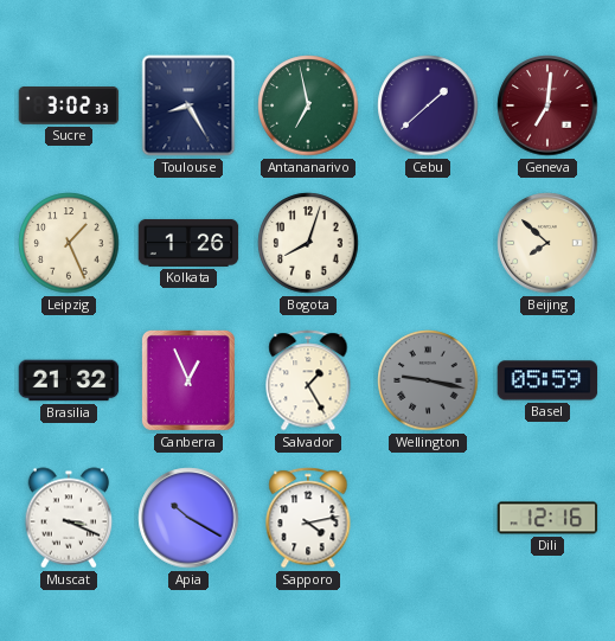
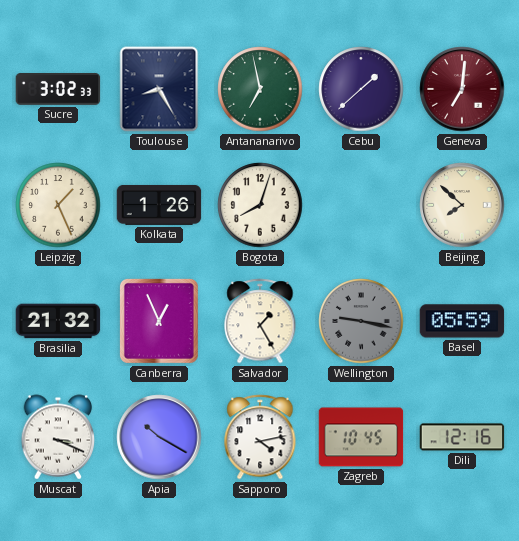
Zagreb: none -> 10:45
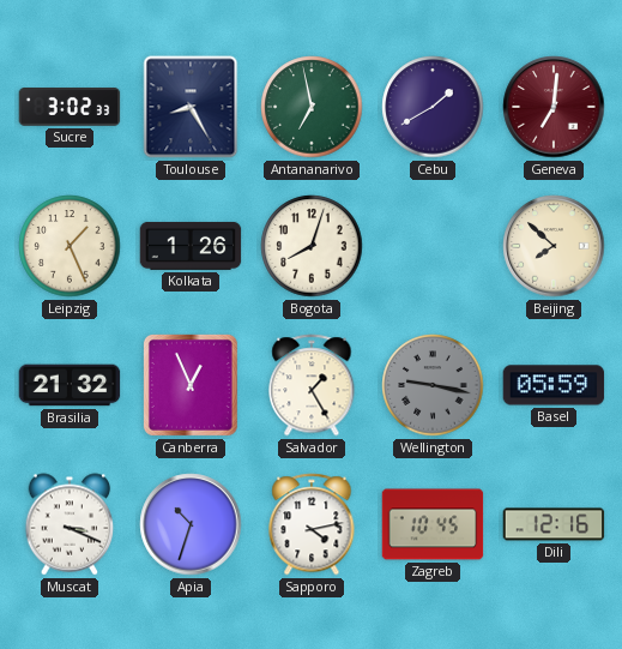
Cebu: 1:38 -> 1:40
Apia: 10:20 -> 10:33
